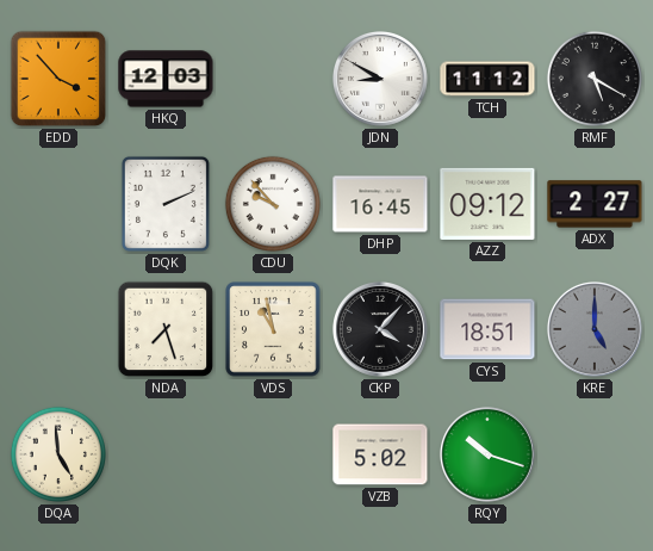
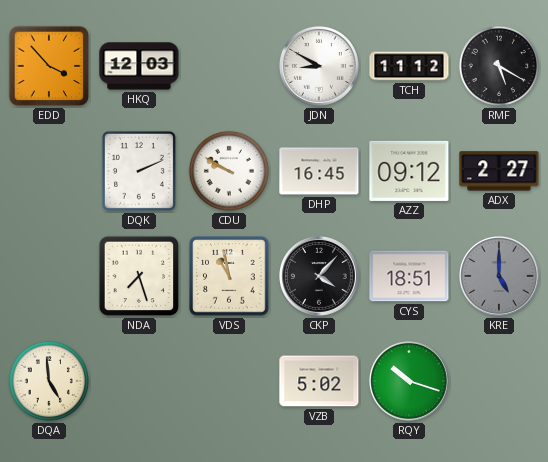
CDU: 9:53 -> 9:50
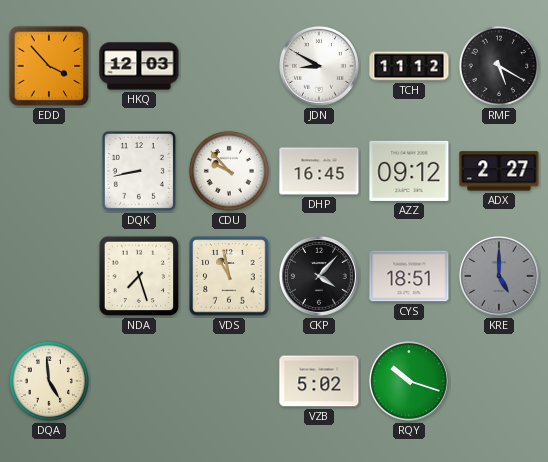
DQK: 2:11 -> 8:43
CDU: 9:50 -> 9:53
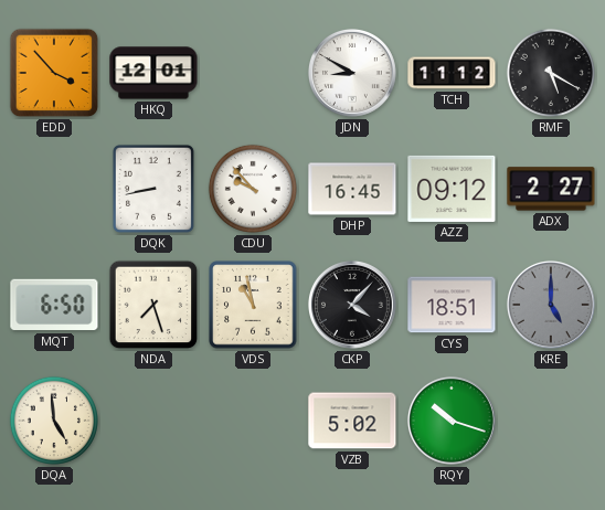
HKQ: 12:03 -> 12:01
MQT: none -> 6:50
